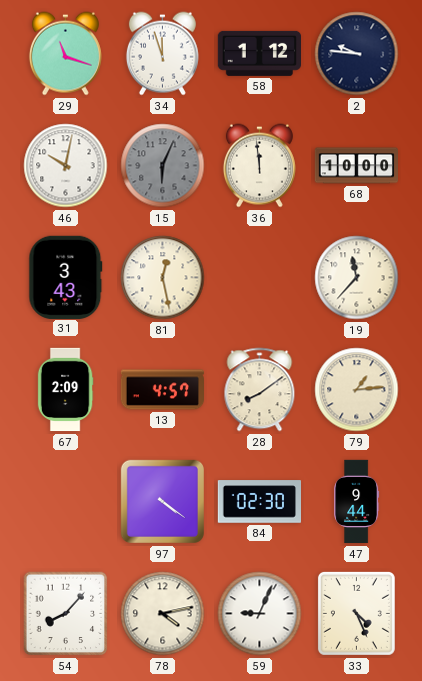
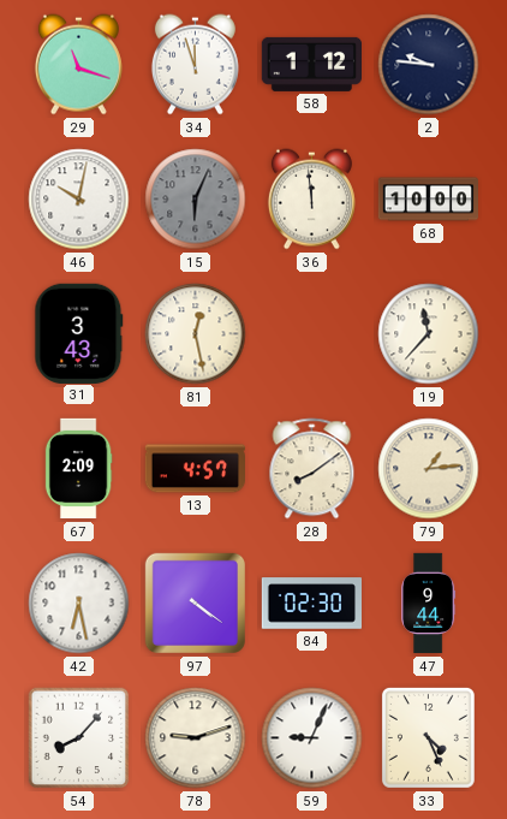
42: none -> 6:28
78: 4:13 -> 9:12
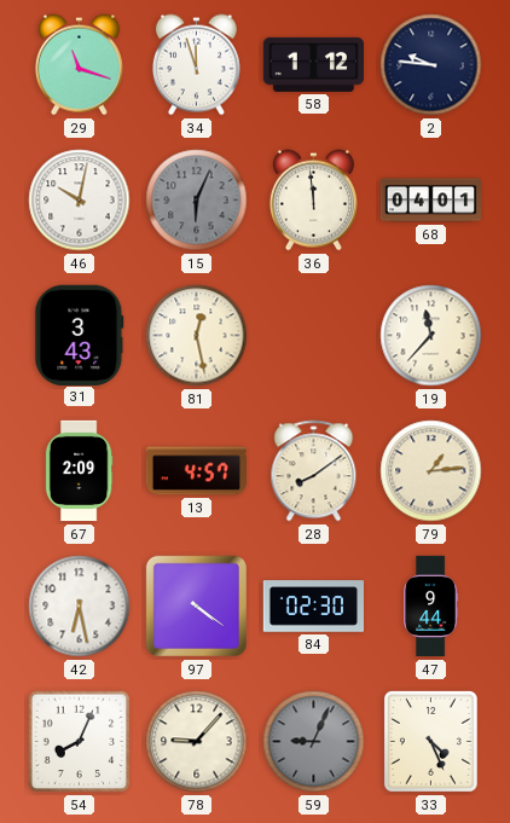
68: 10:00 -> 04:01
54: 8:07 -> 8:04
78: 9:12 -> 9:07
59 dial: white -> grey
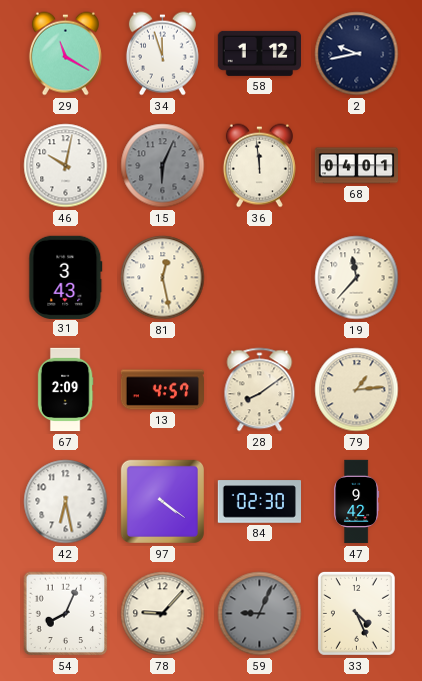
29: 11:18 -> 11:20
2: 9:46 -> 9:43
47: 9:44 -> 9:42
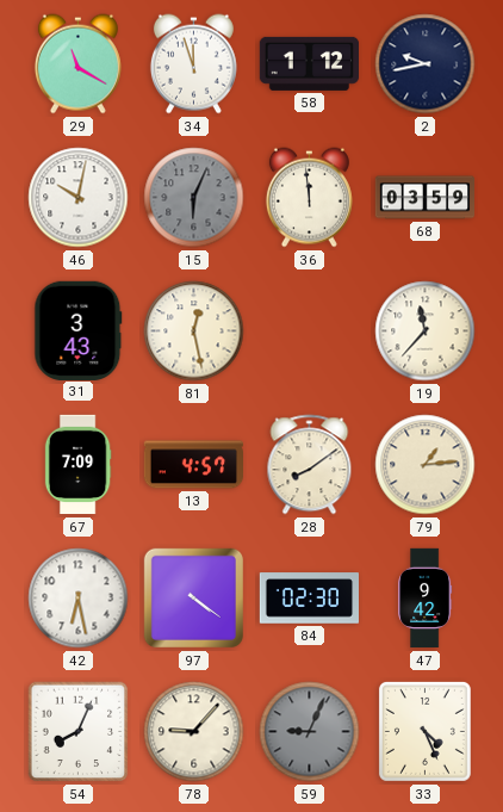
68: 04:01 -> 03:59
67: 2:09 -> 7:09
